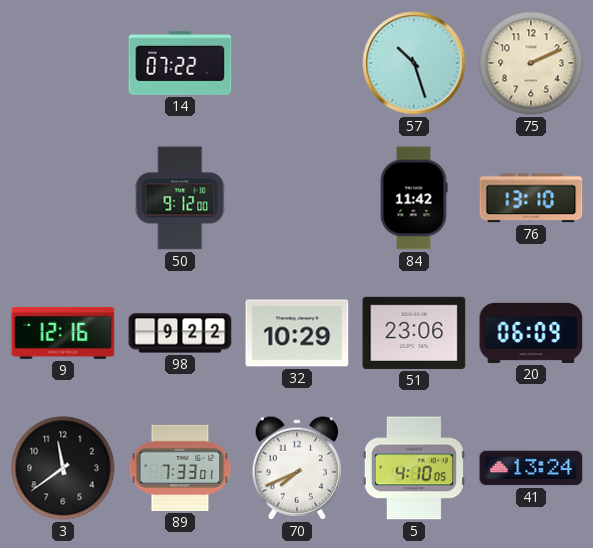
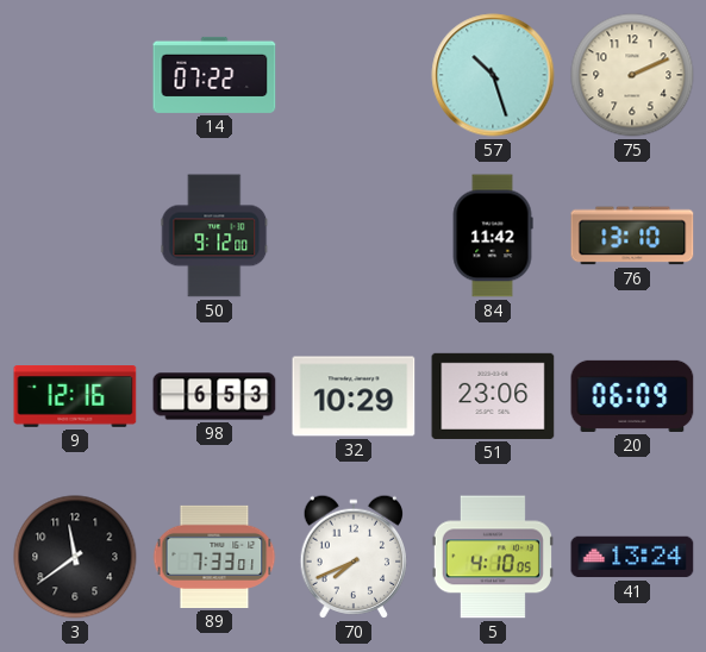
98: 9:22 -> 6:53
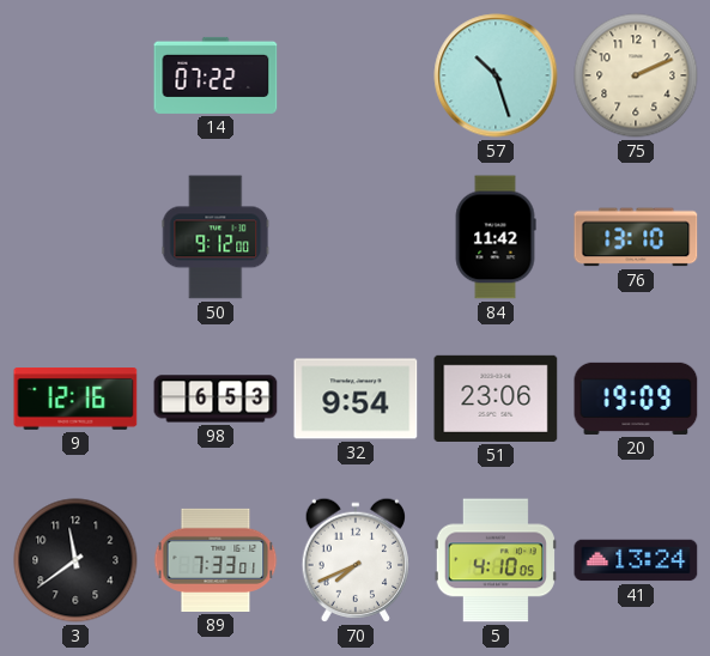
32: 10:29 -> 9:54
20: 06:09 -> 19:09
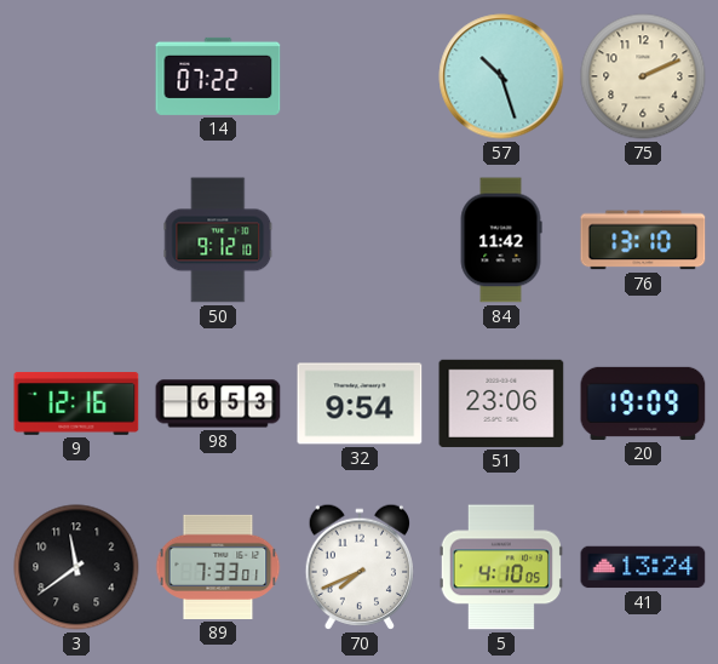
50: 9:12:00 -> 9:12:10
